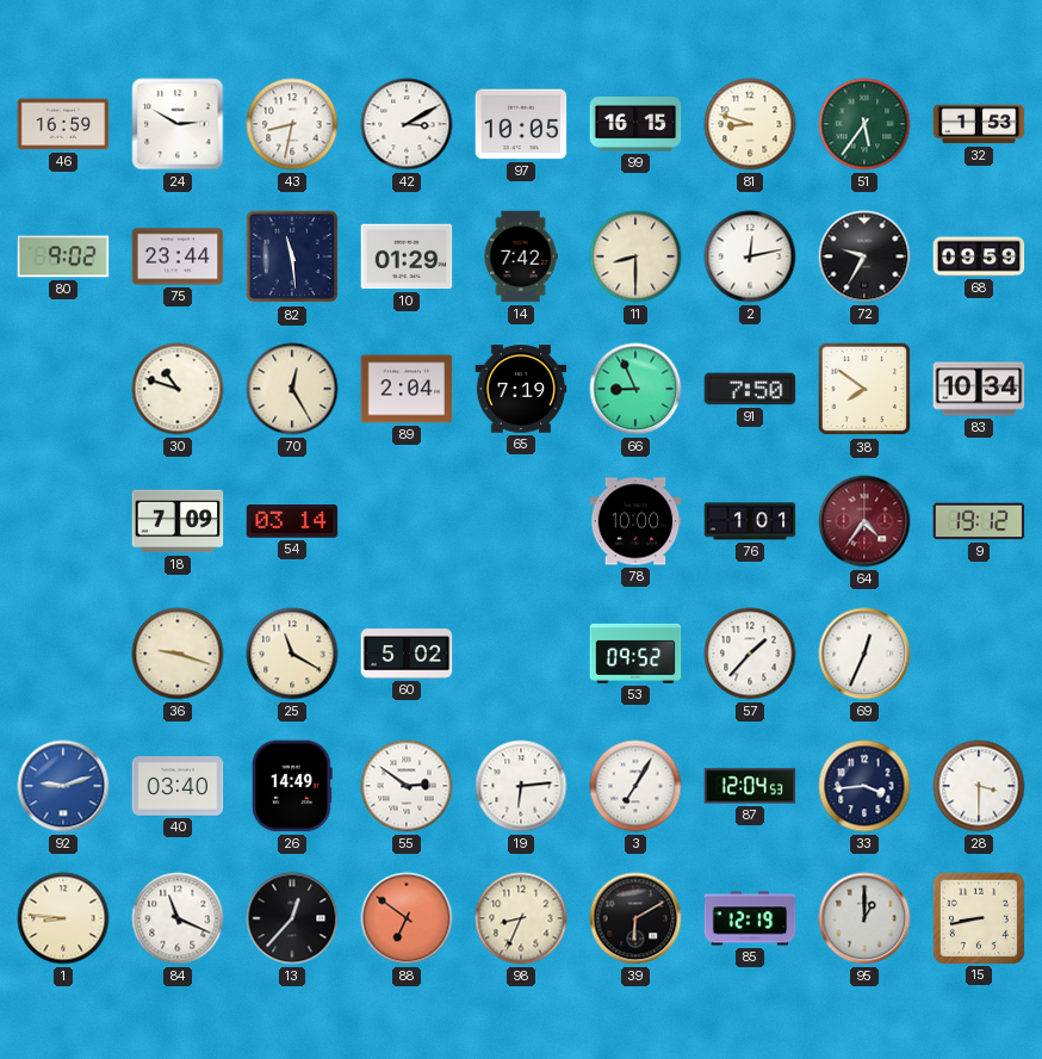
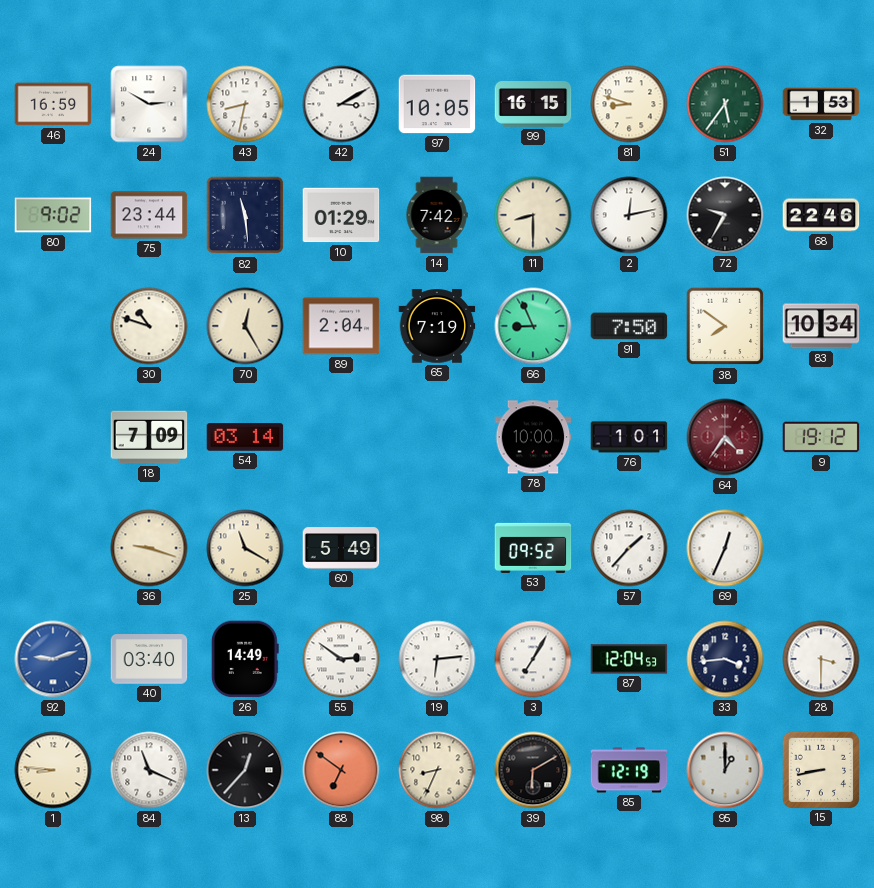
68: 09:59 -> 22:46
60: 5:02 -> 5:49
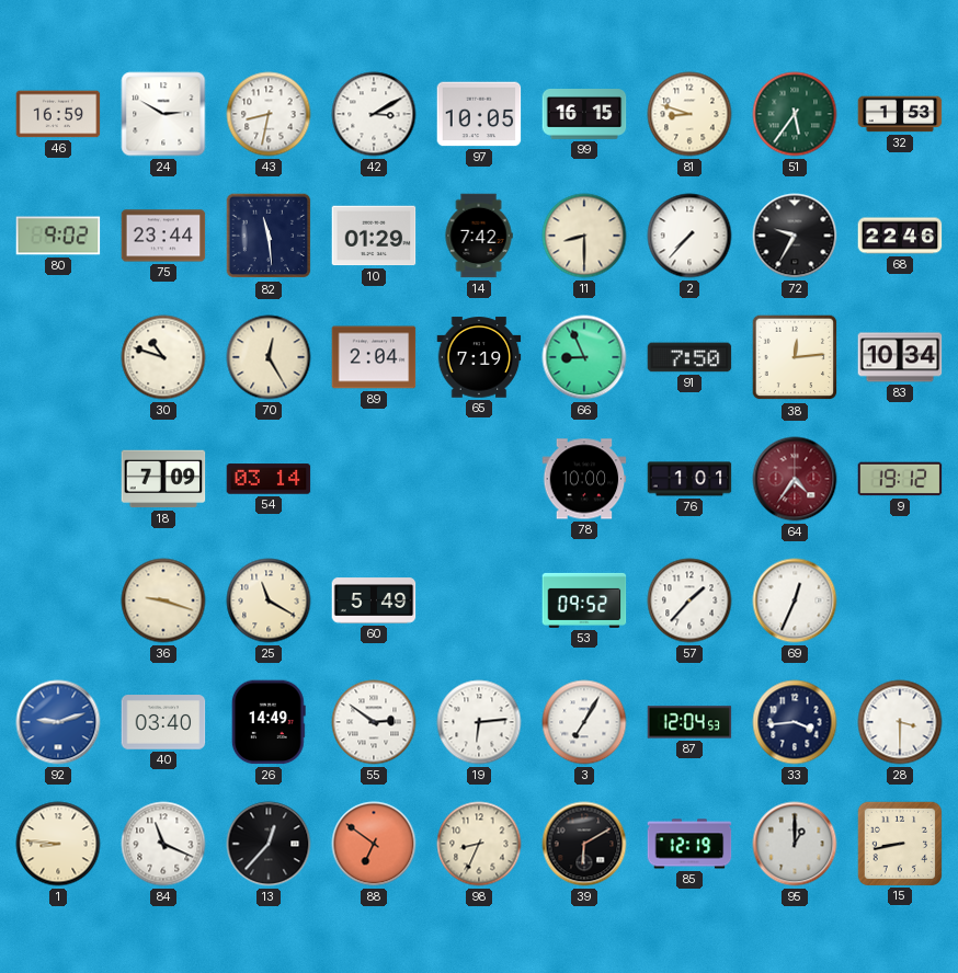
2: 12:13 -> 7:37
38: 7:51 -> 12:14
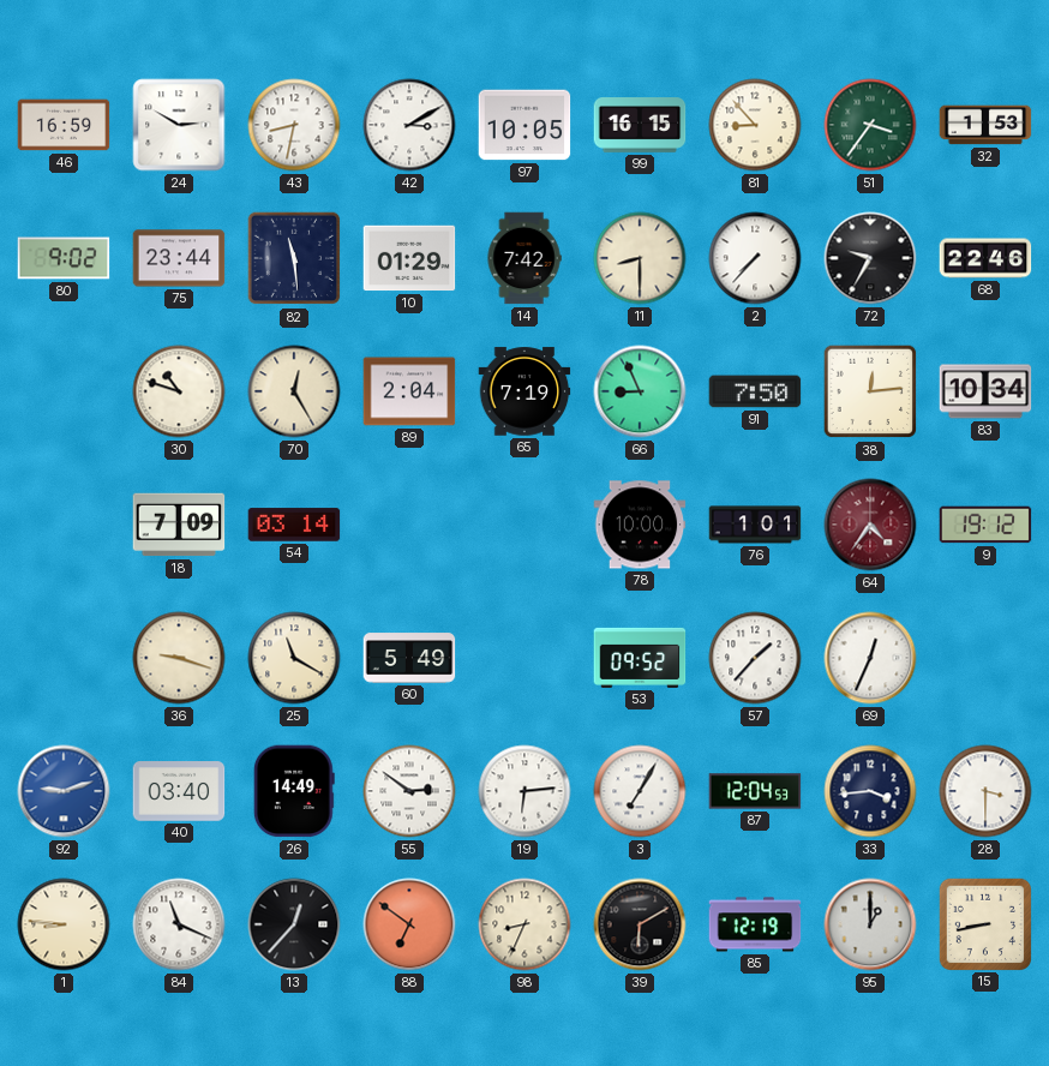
81: 8:48 -> 8:53
51: 5:36 -> 3:36
